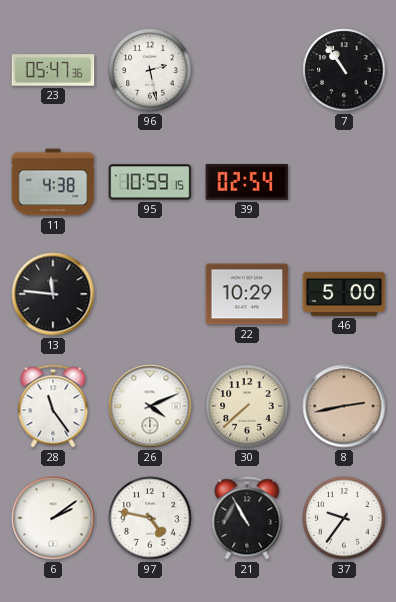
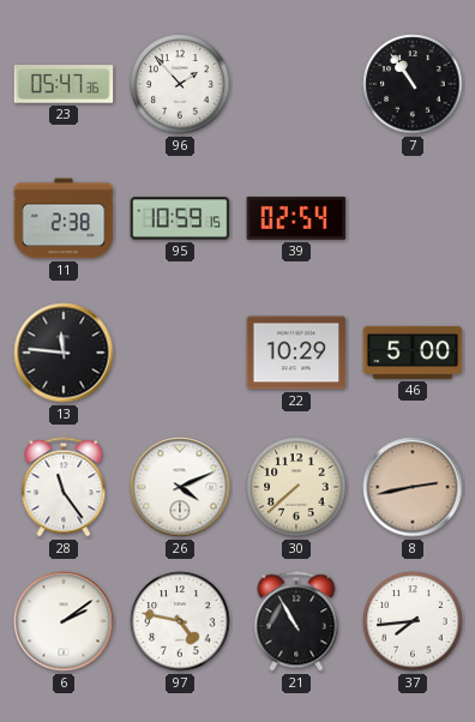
96: 2:28 -> 1:53
11: 4:38 -> 2:38
37: 9:36 -> 7:44
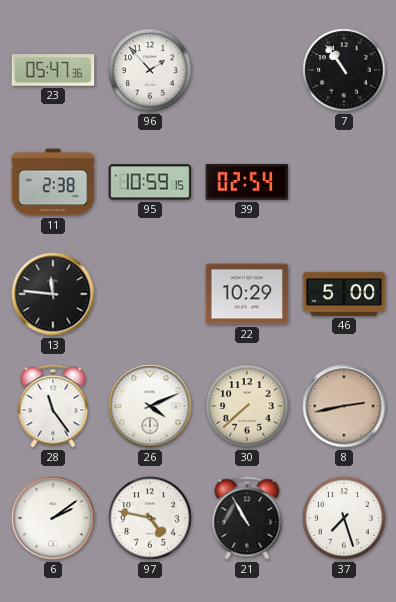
37: 7:44 -> 7:27
